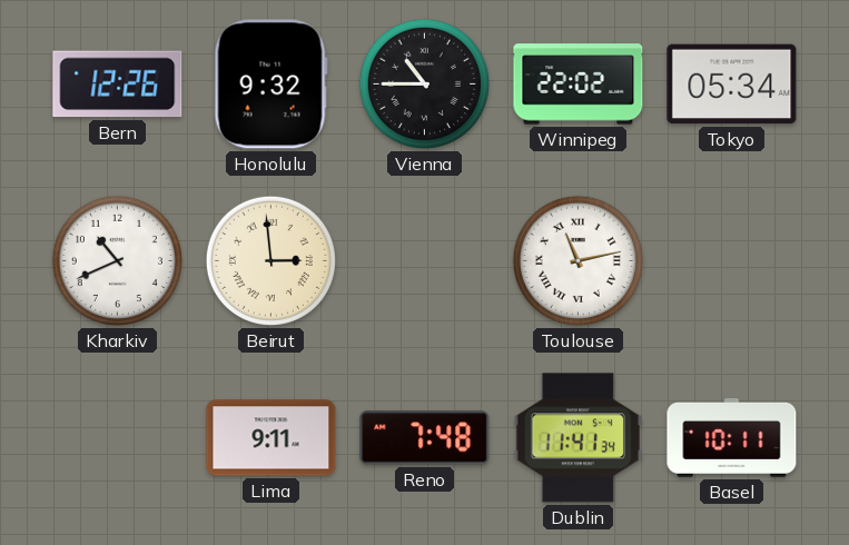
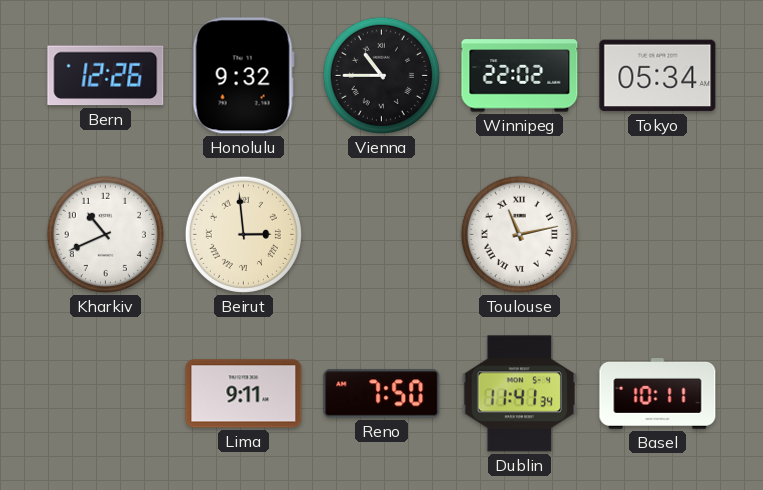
Reno: 7:48 -> 7:50
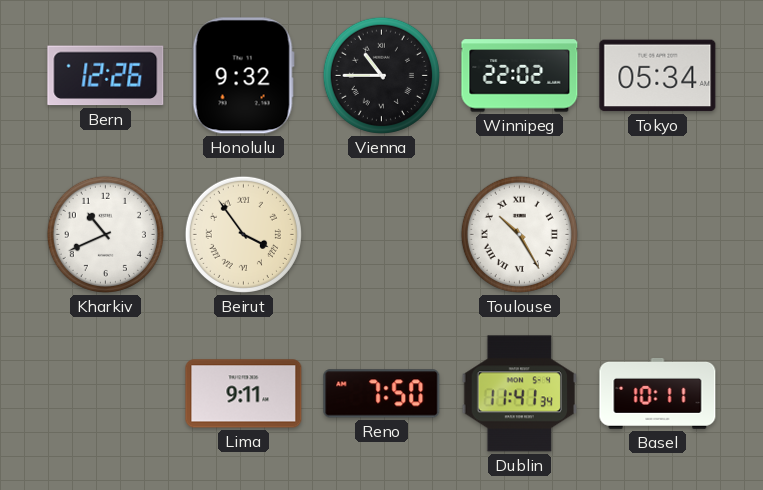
Beirut: 2:59 -> 3:54
Toulouse: 11:13 -> 10:25
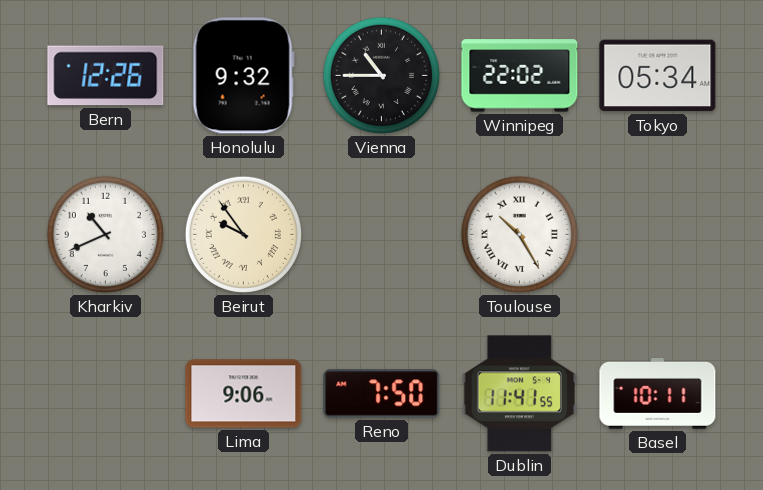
Beirut: 3:54 -> 9:54
Lima: 9:11 -> 9:06
Dublin: 11:41:34 -> 11:41:55
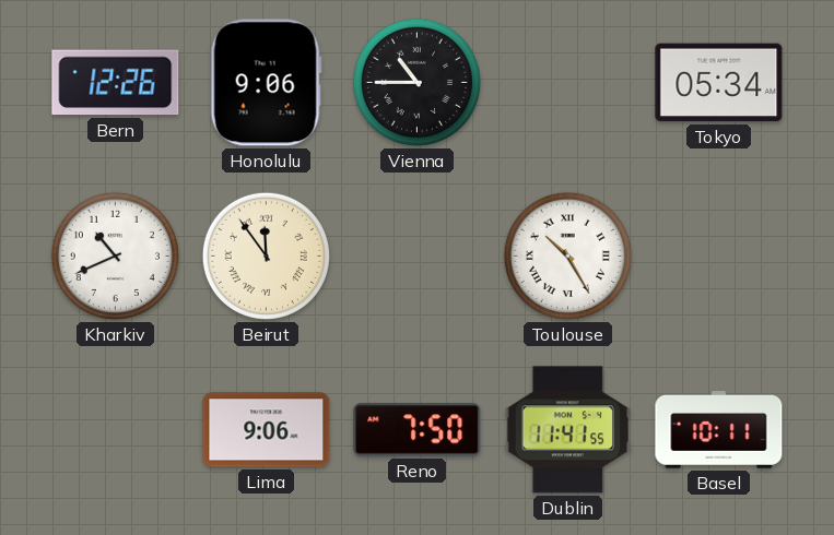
Honolulu: 9:32 -> 9:06
Winnipeg: 22:02 -> none
Beirut: 9:54 -> 11:54
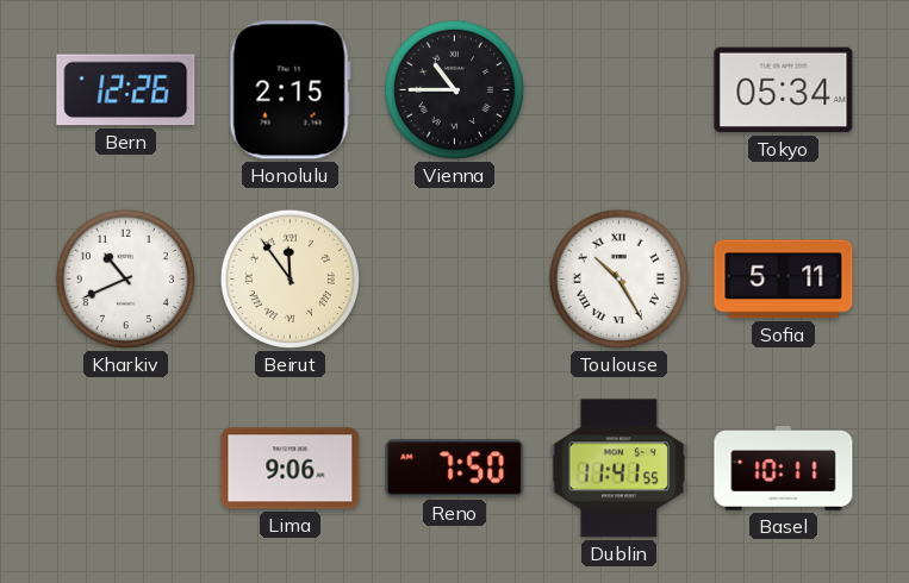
Honolulu: 9:06 -> 2:15
Sofia: none -> 5:11
